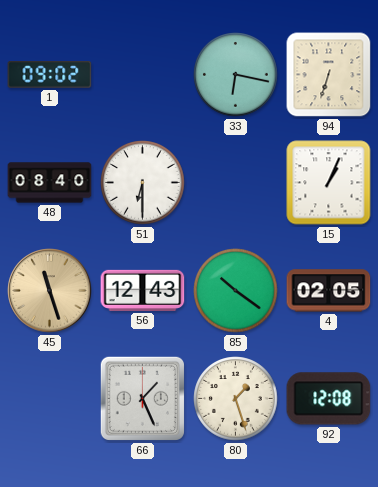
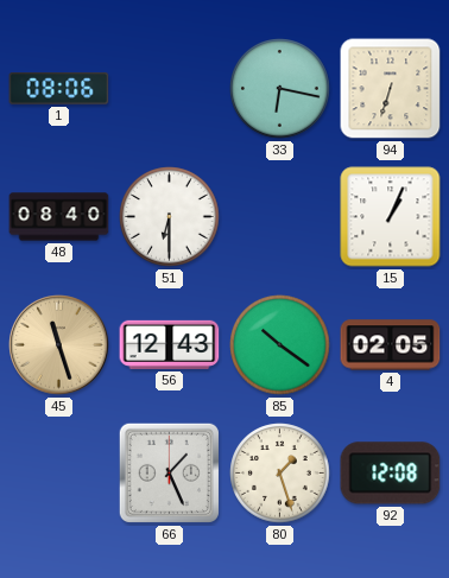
1: 09:02 -> 08:06
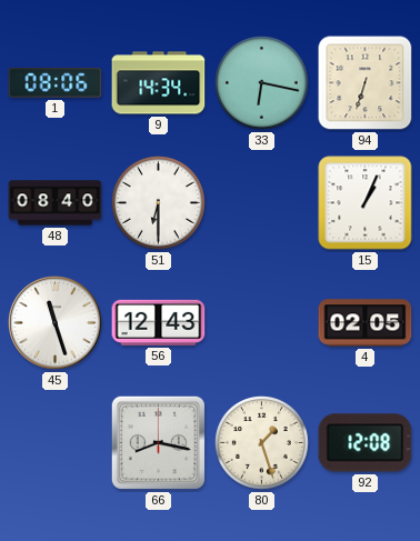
9: none -> 14:34
45 dial: champagne -> white
85: 10:21 -> none
66: 1:26 -> 8:17
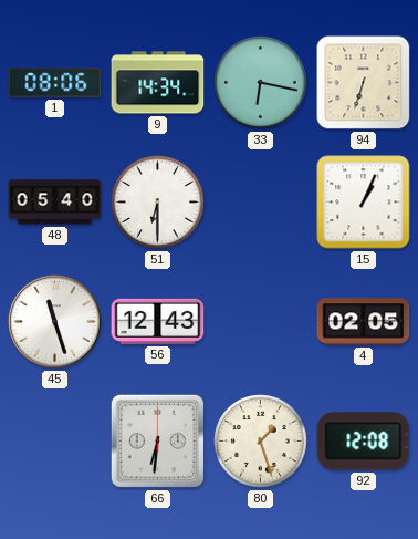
48: 08:40 -> 05:40
66: 8:17 -> 6:31
